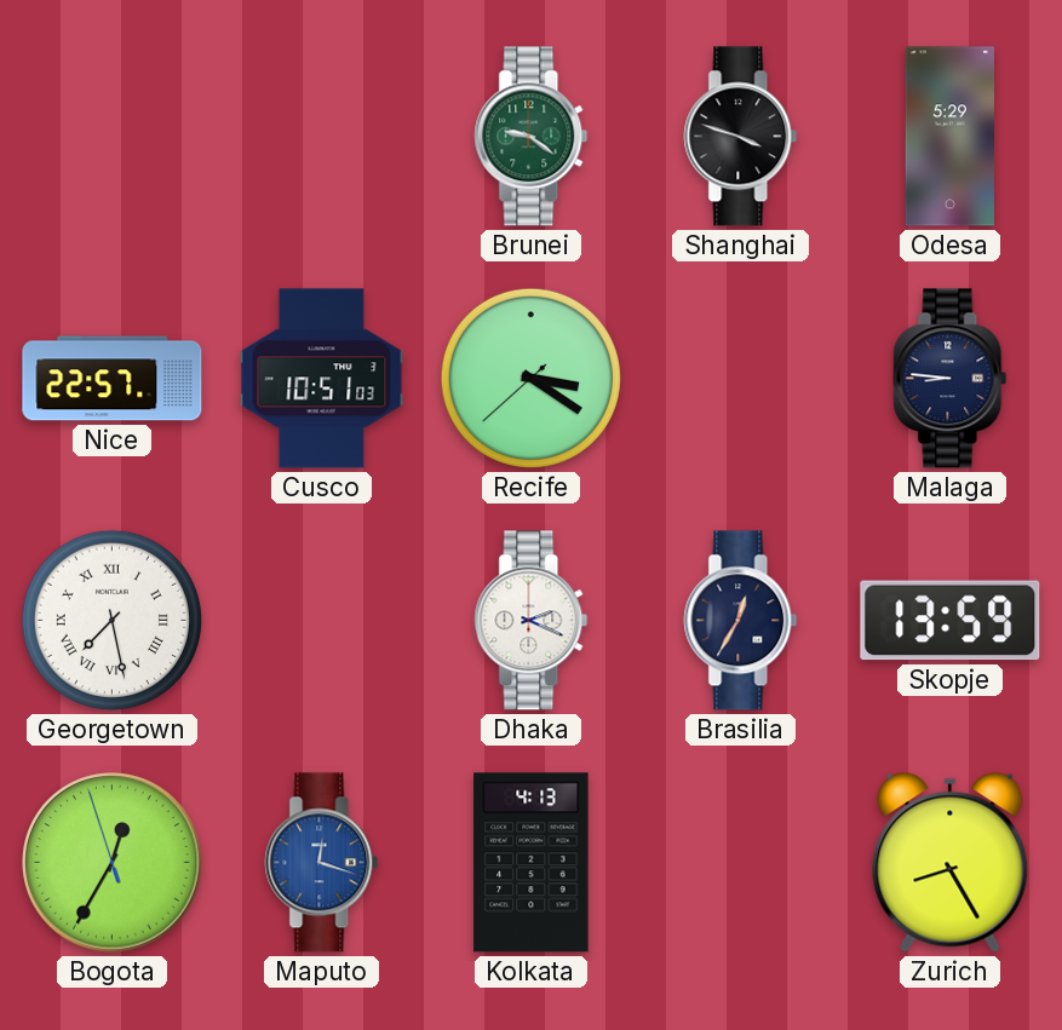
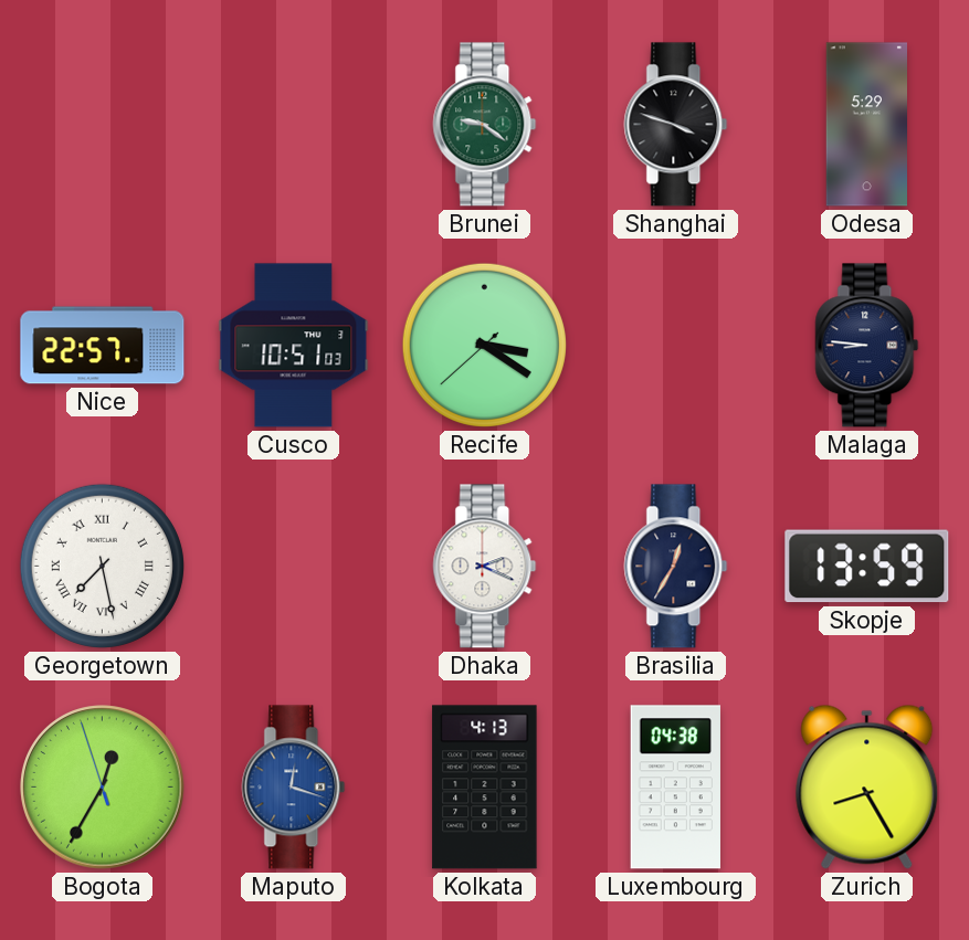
Luxembourg: none -> 04:38
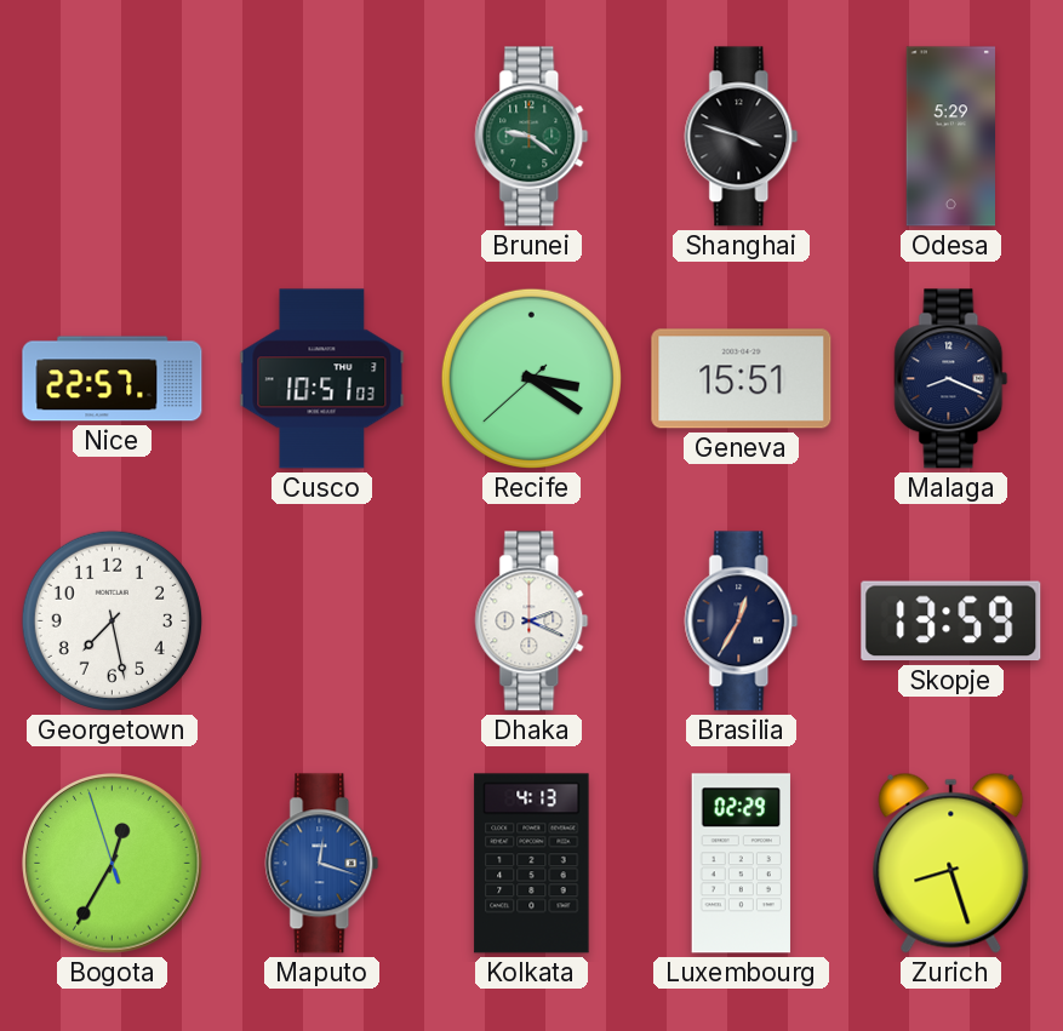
Geneva: none -> 15:51
Malaga: 8:46 -> 8:19
Georgetown numerals: Roman -> Arabic
Luxembourg: 04:38 -> 02:29
Zurich: 8:25 -> 8:27
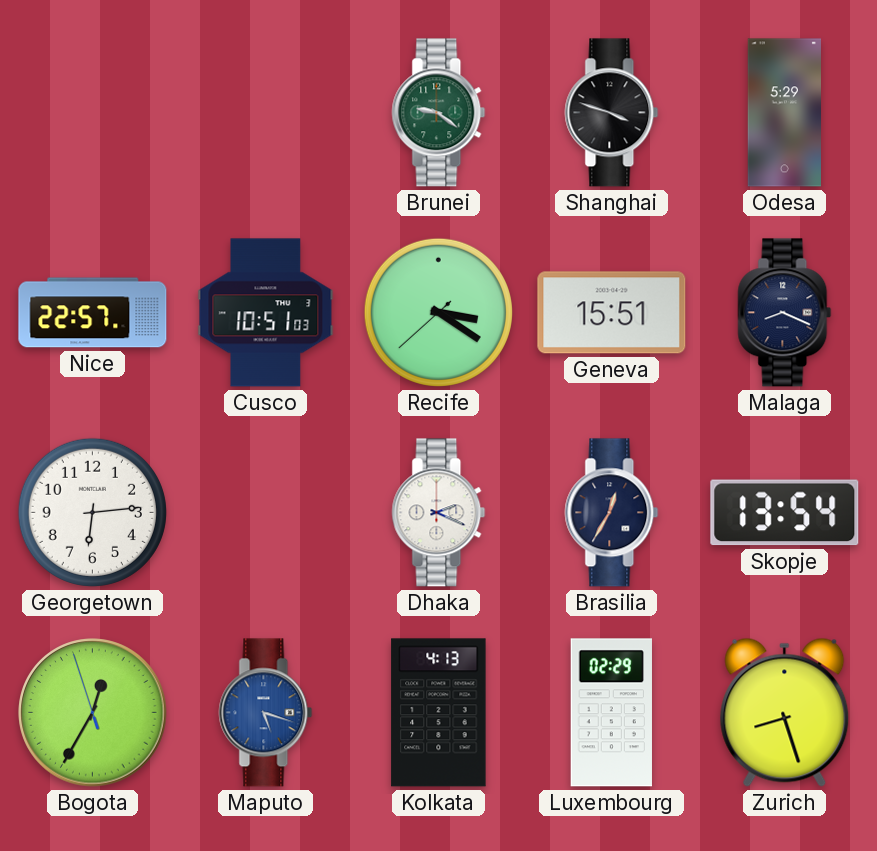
Georgetown: 7:28 -> 6:14
Skopje: 13:59 -> 13:54
Maputo: 12:18 -> 5:18
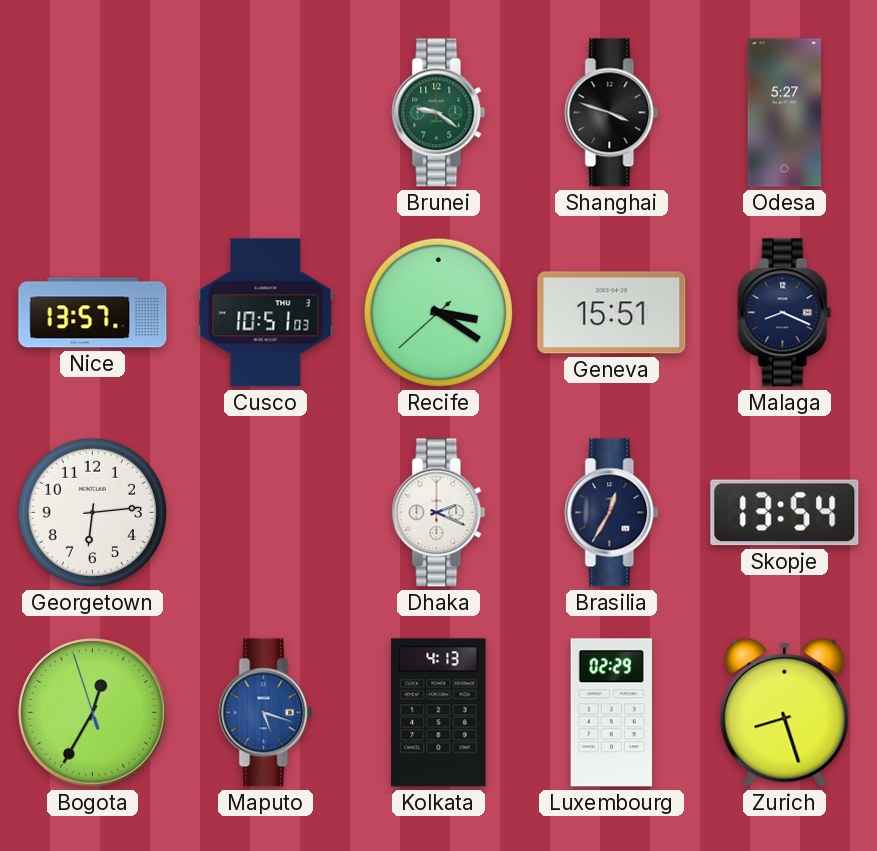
Odesa: 5:29 -> 5:27
Nice: 22:57 -> 13:57
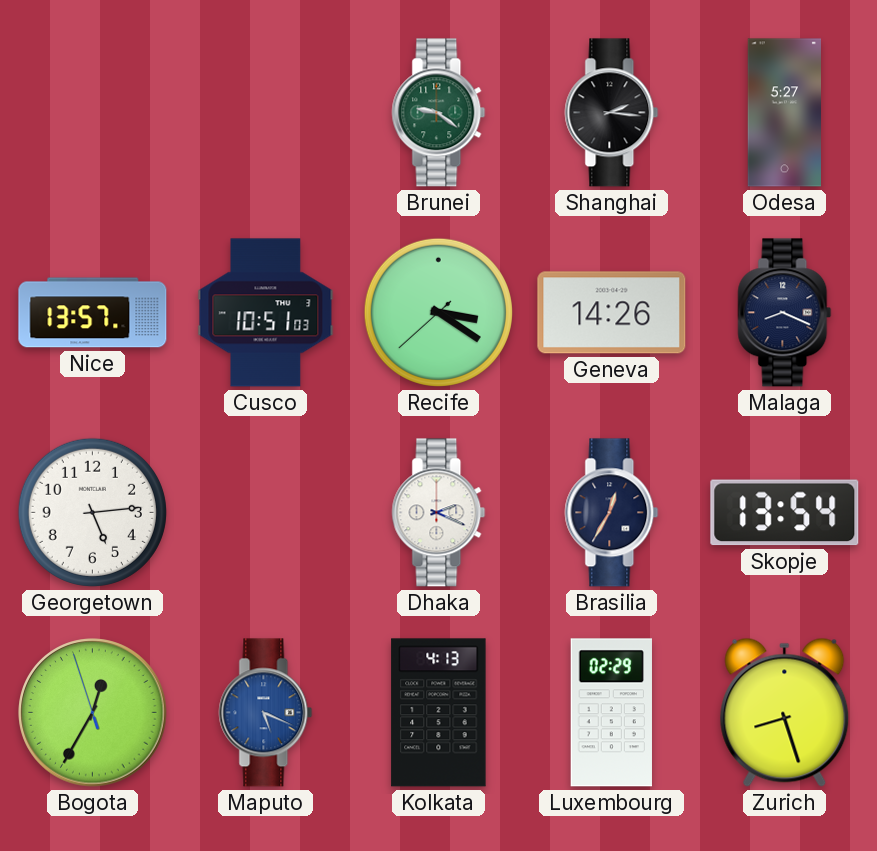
Shanghai: 3:48 -> 2:16
Geneva: 15:51 -> 14:26
Georgetown: 6:14 -> 5:14
Maputo: 5:18 -> 5:19
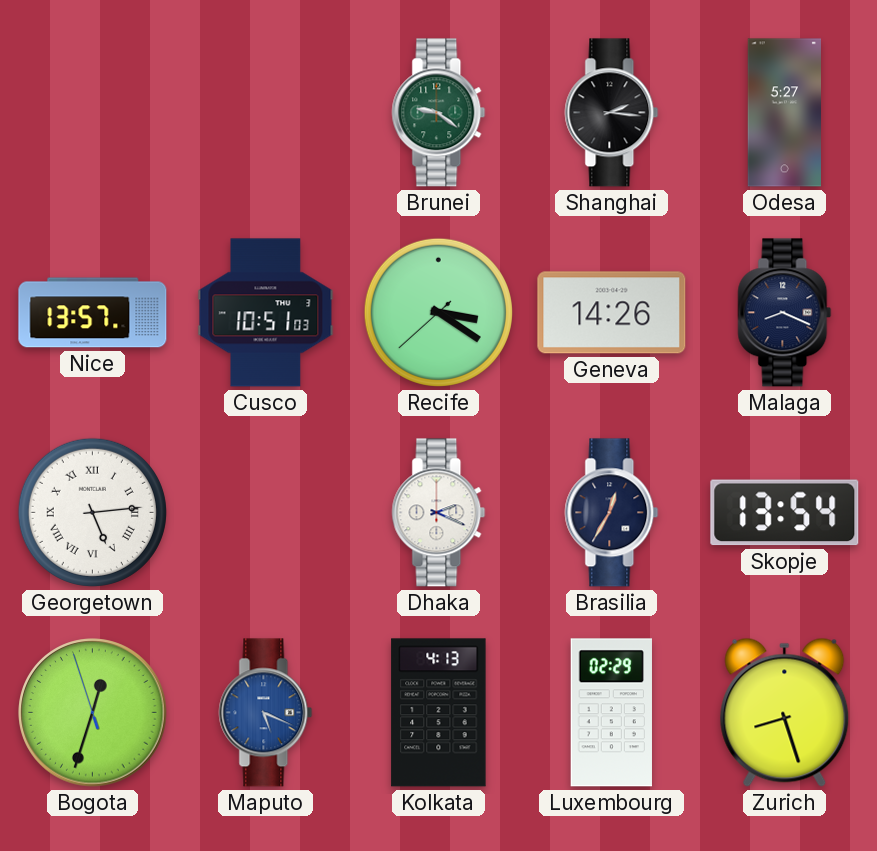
Georgetown numerals: Arabic -> Roman
Bogota: 12:34 -> 12:32
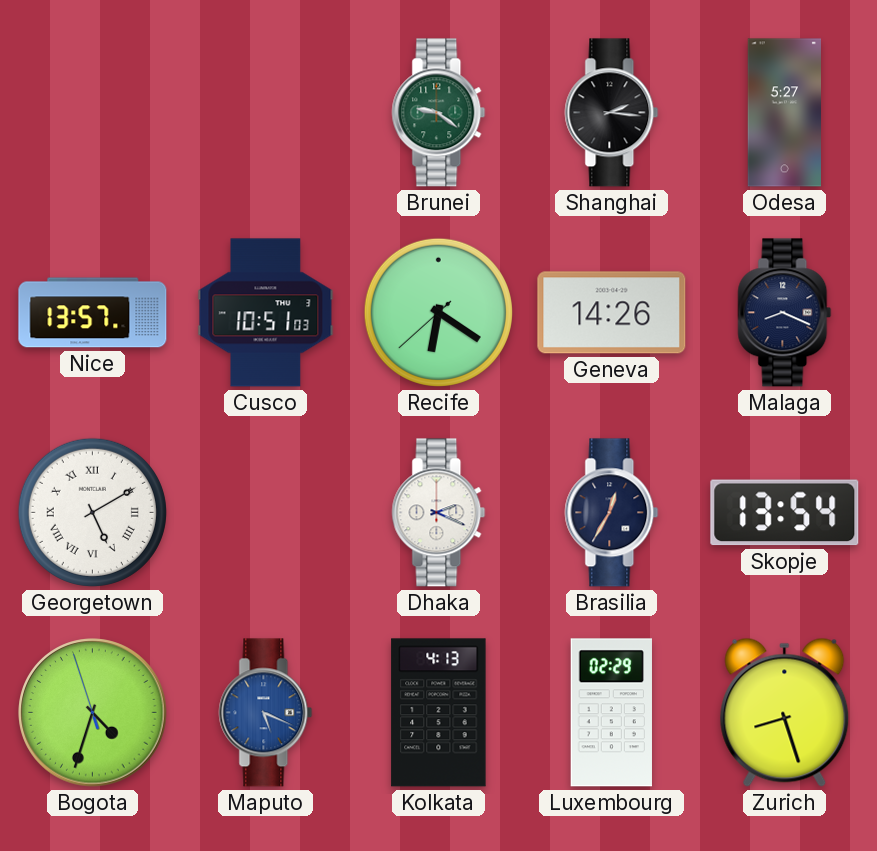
Recife: 3:20 -> 6:20
Georgetown: 5:14 -> 5:10
Bogota: 12:32 -> 4:32
